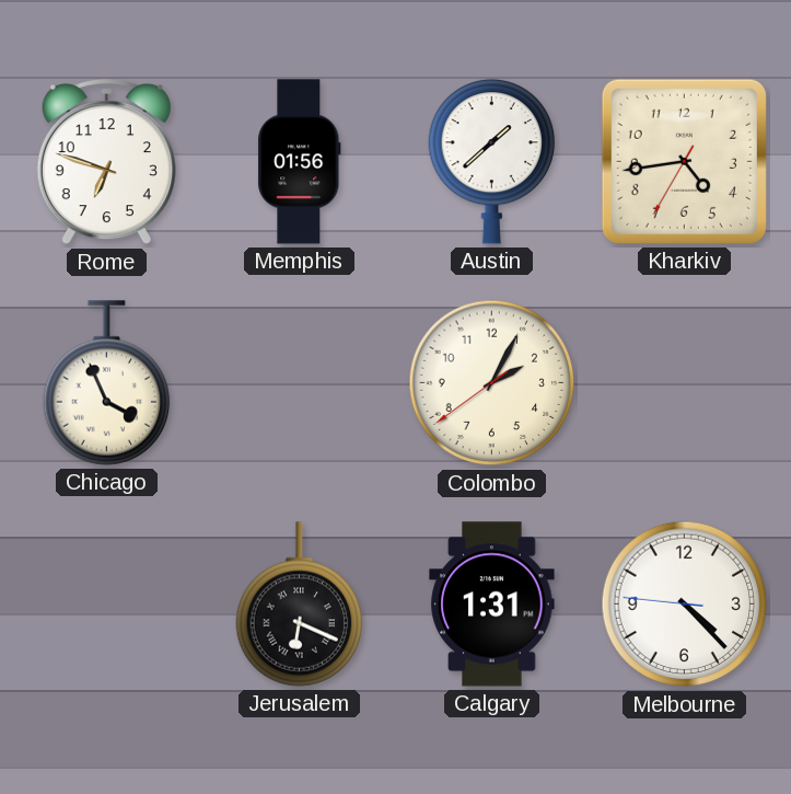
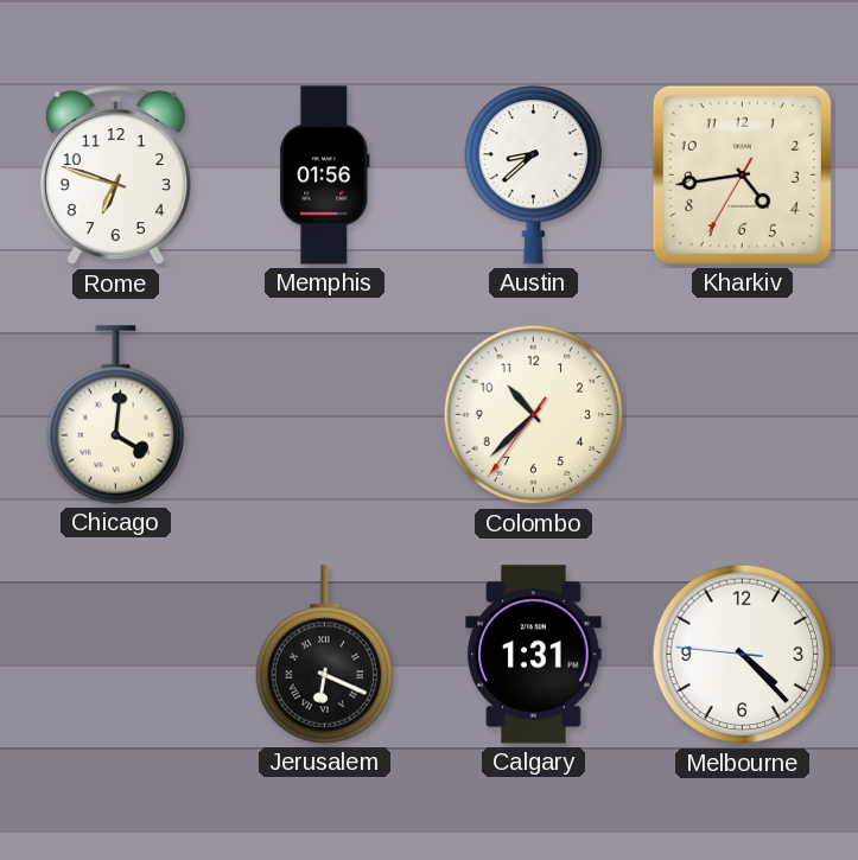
Austin: 1:38 -> 8:38
Chicago: 3:56 -> 4:01
Colombo: 2:04 -> 10:37
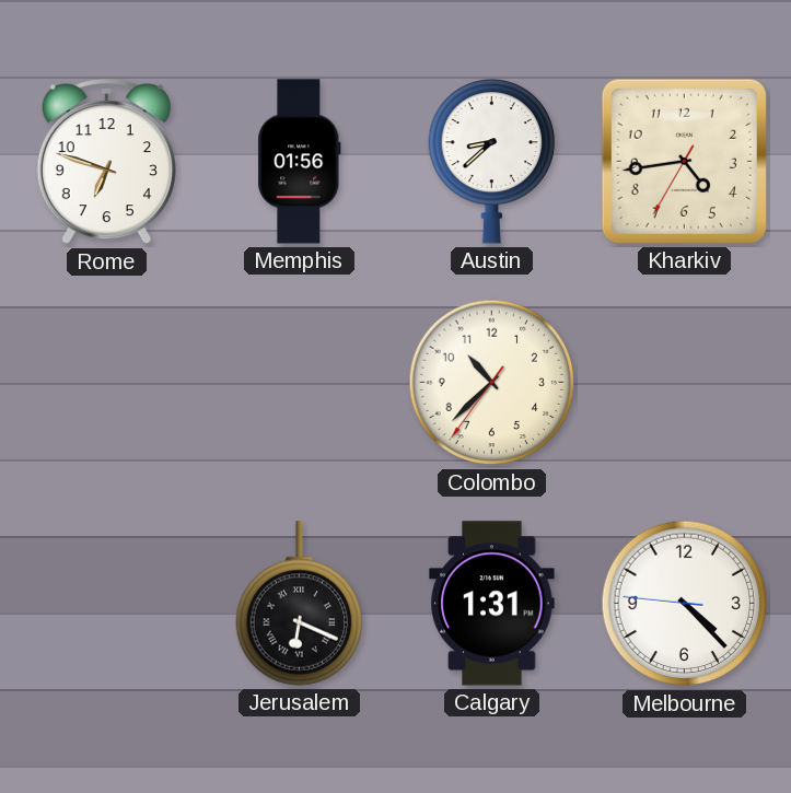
Chicago: 4:01 -> none
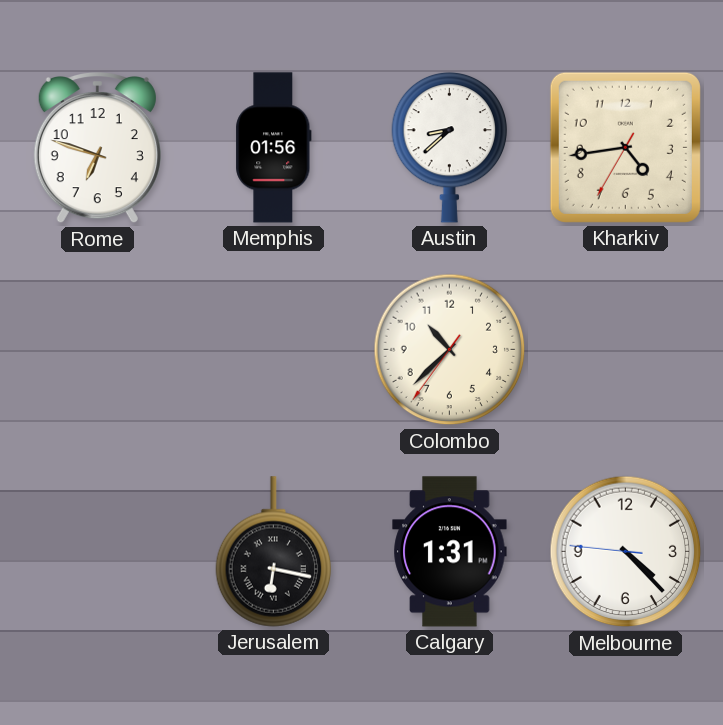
Jerusalem: 6:19 -> 6:17
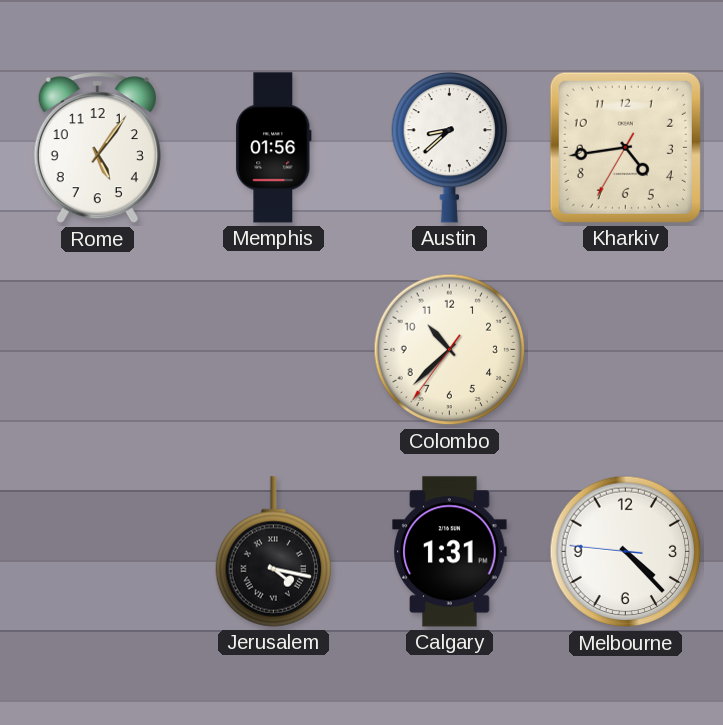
Rome: 6:48 -> 5:06
Jerusalem: 6:17 -> 4:17
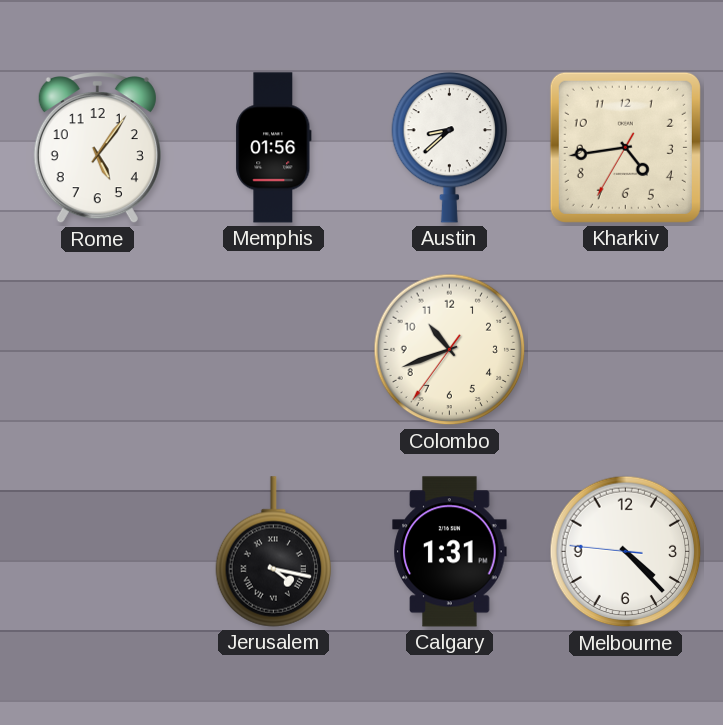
Colombo: 10:37 -> 10:41
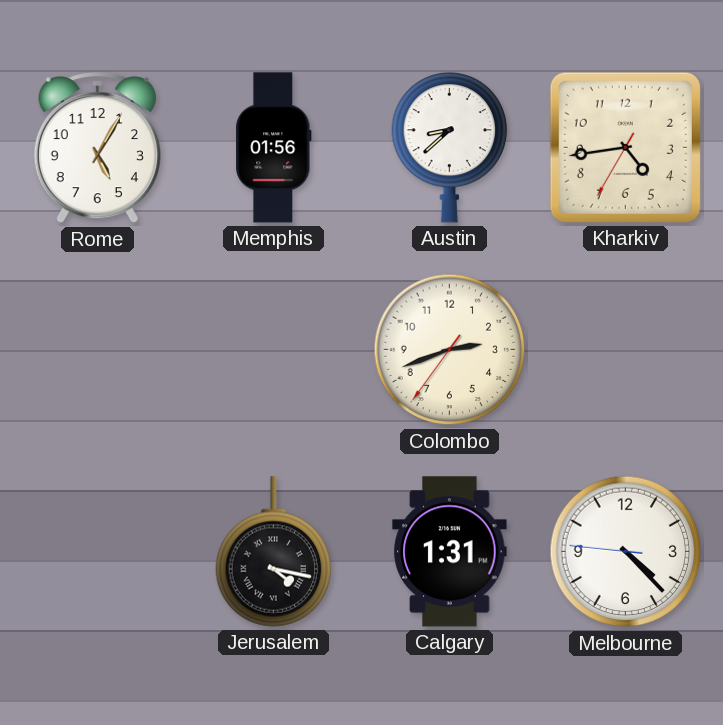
Rome: 5:06 -> 5:05
Colombo: 10:41 -> 2:41
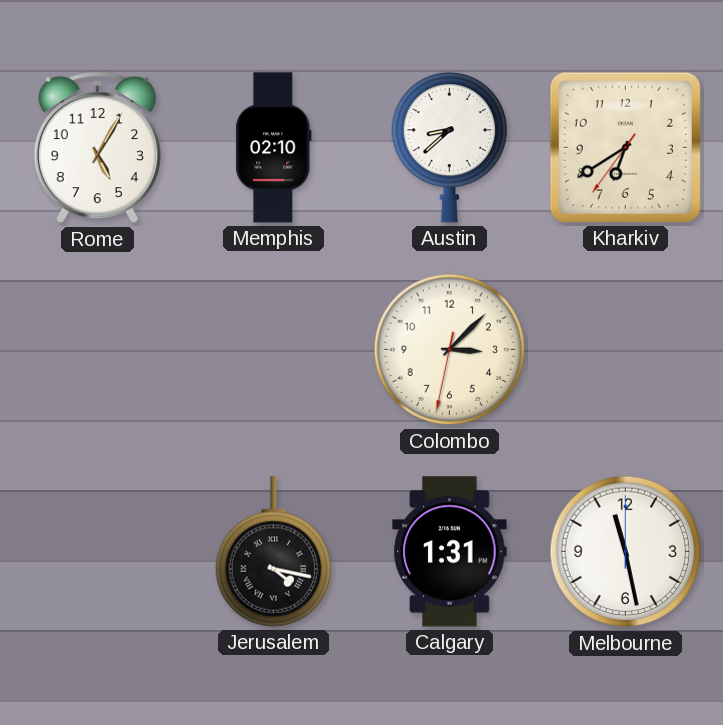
Memphis: 01:56 -> 02:10
Kharkiv: 4:43 -> 6:39
Colombo: 2:41 -> 3:07
Melbourne: 4:22 -> 11:28
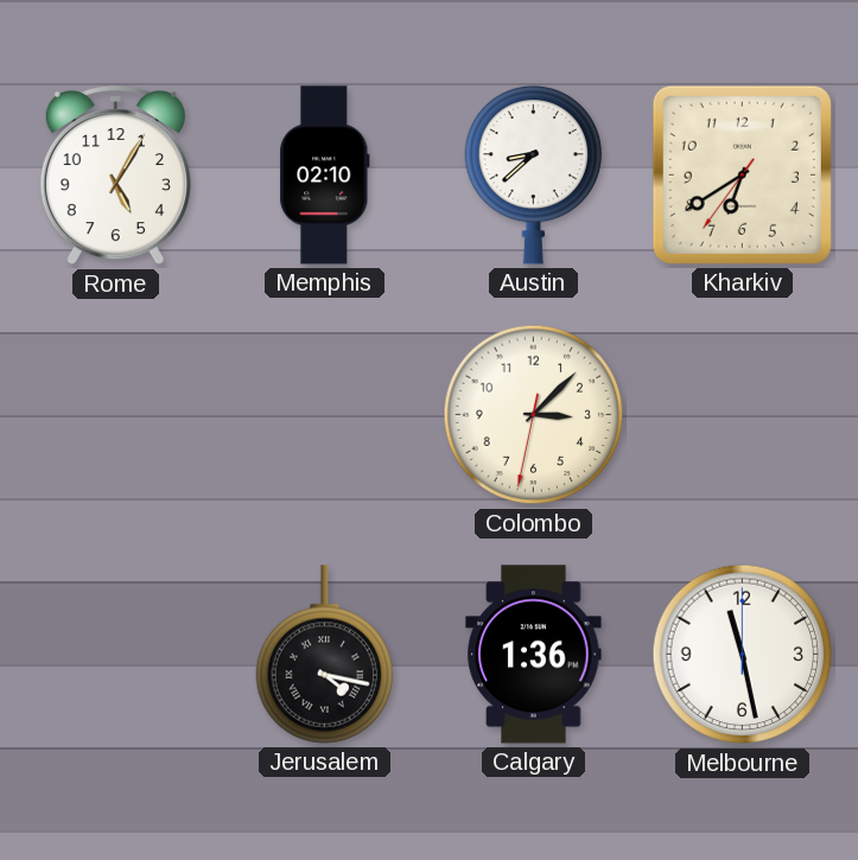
Calgary: 1:31 -> 1:36
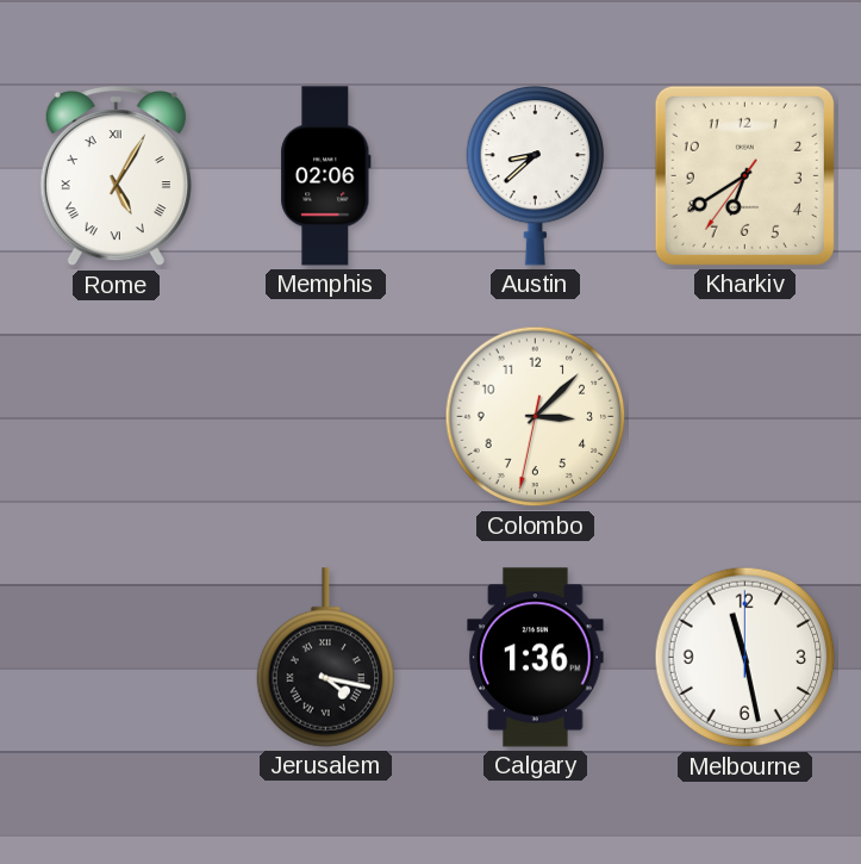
Rome numerals: Arabic -> Roman
Memphis: 02:10 -> 02:06
